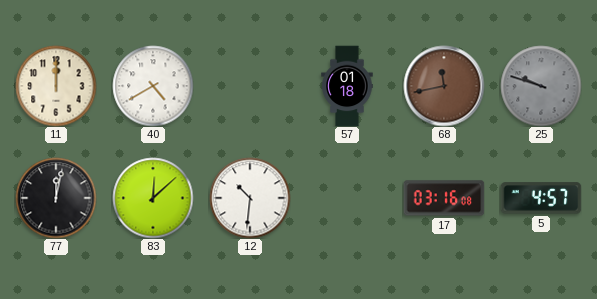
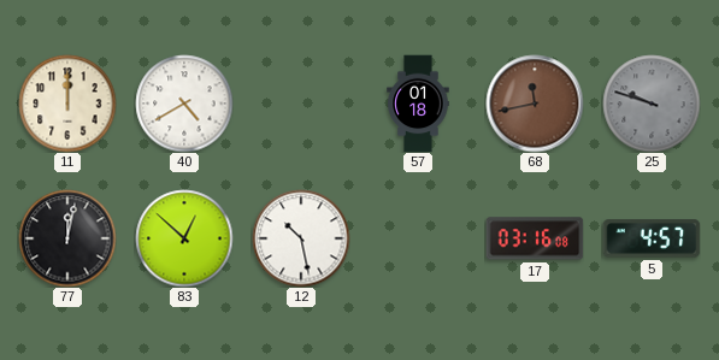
83: 12:08 -> 12:52
12: 10:31 -> 10:28
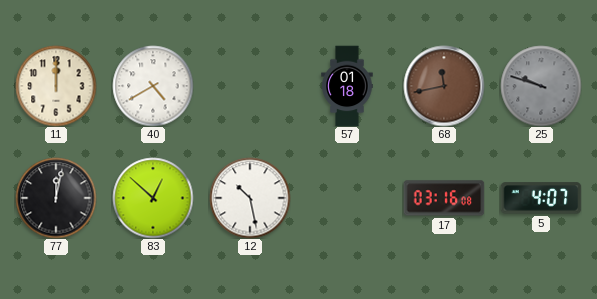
5: 4:57 -> 4:07
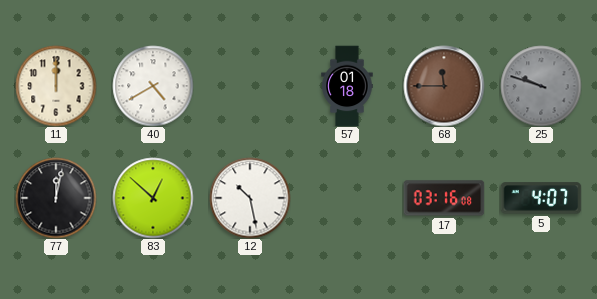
68: 11:43 -> 11:45
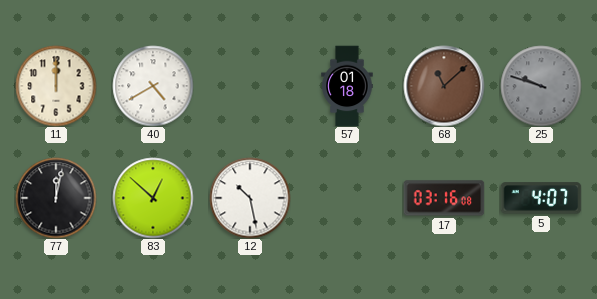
68: 11:45 -> 11:08
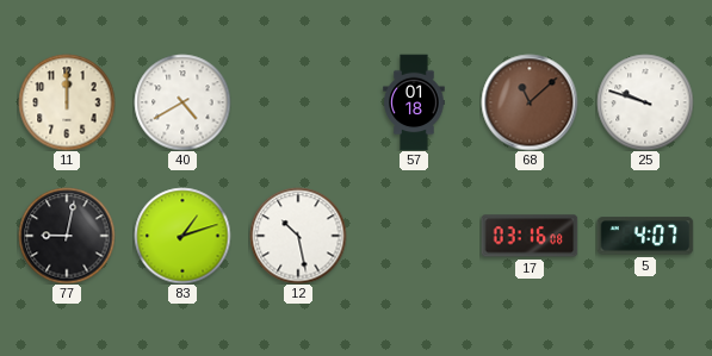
25 dial: grey -> white
77: 12:02 -> 9:02
83: 12:52 -> 1:12
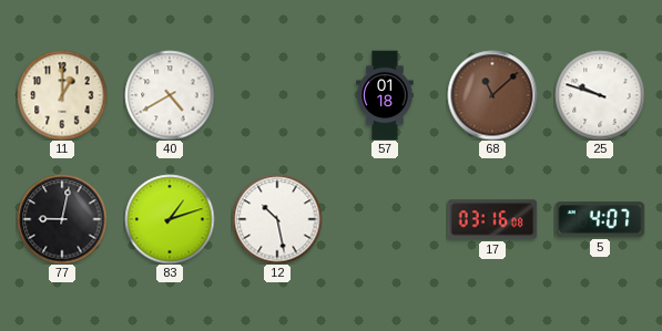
11: 12:00 -> 1:00
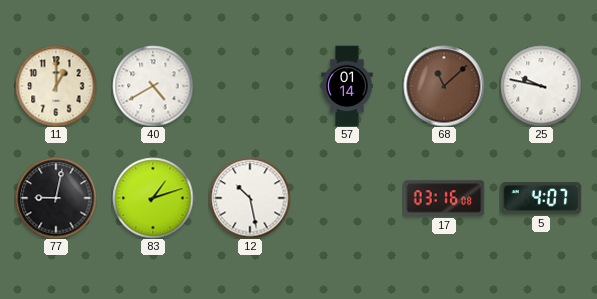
57: 01:18 -> 01:14
25: 9:48 -> 9:47
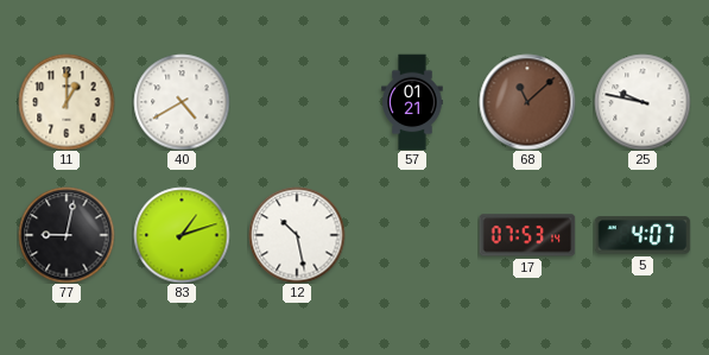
57: 01:14 -> 01:21
17: 03:16 -> 07:53
